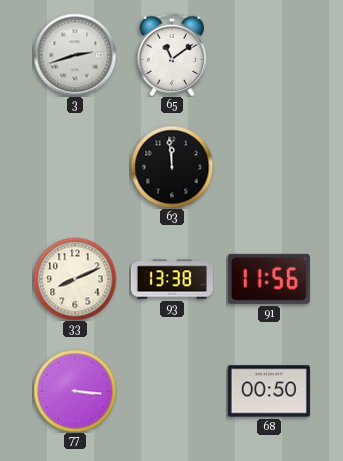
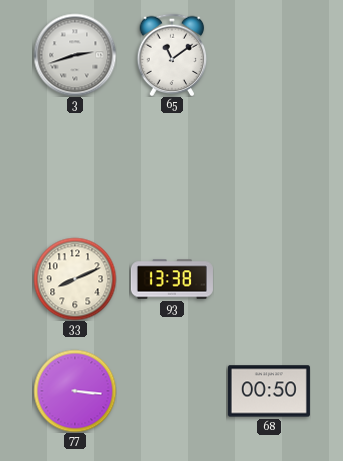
63: 11:59 -> none
91: 11:56 -> none
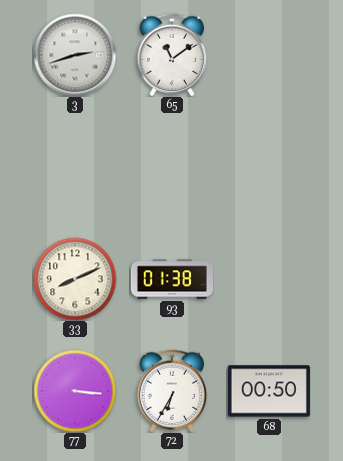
93: 13:38 -> 01:38
72: none -> 6:35
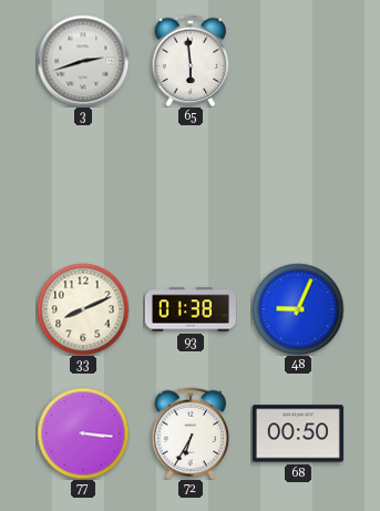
65: 11:09 -> 5:59
48: none -> 9:04
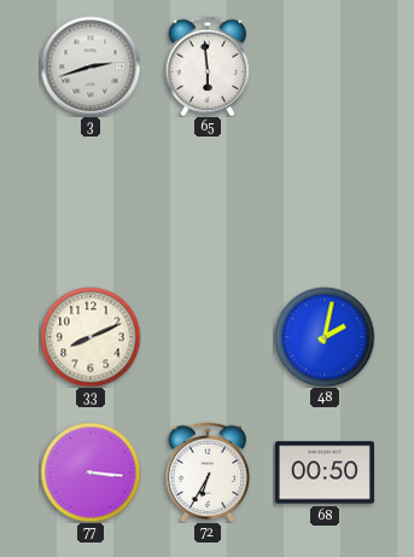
93: 01:38 -> none
48: 9:04 -> 2:02
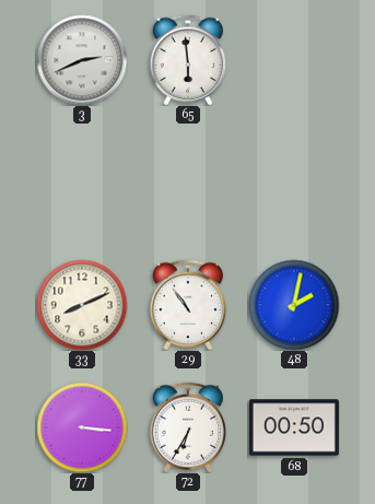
3: 2:42 -> 2:41
29: none -> 10:54
